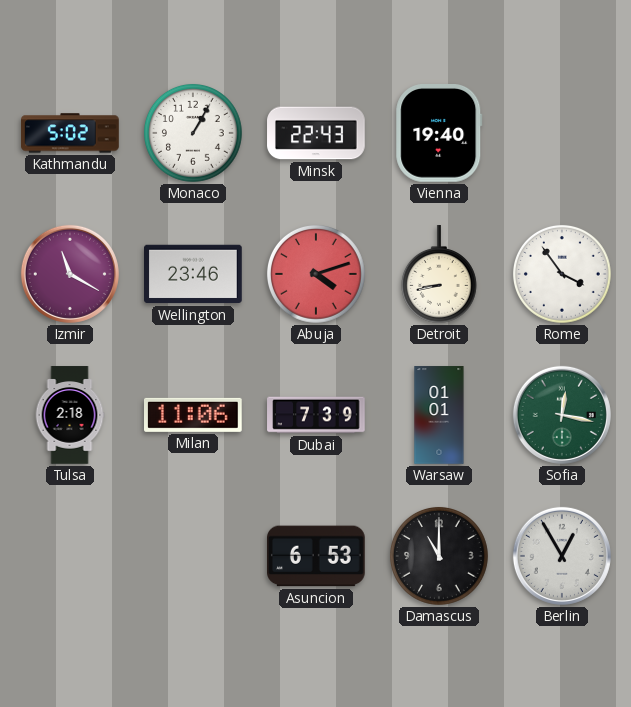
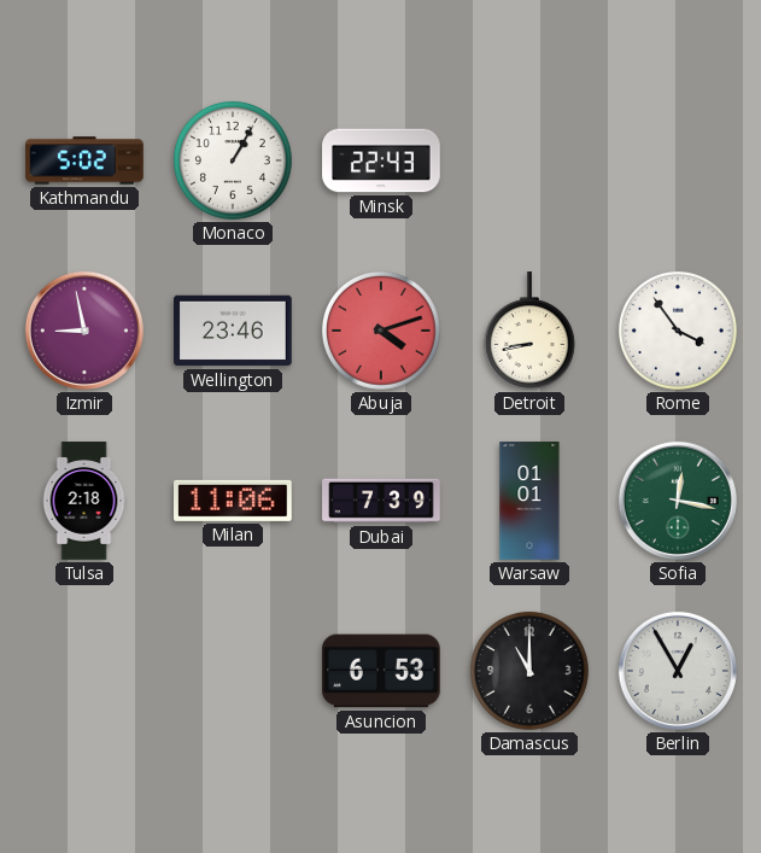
Vienna: 19:40 -> none
Izmir: 11:20 -> 8:58
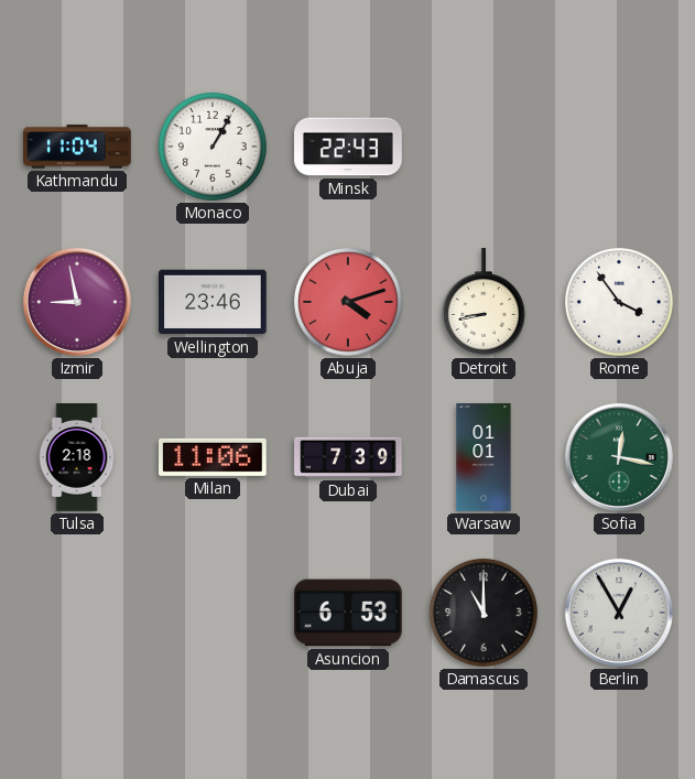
Kathmandu: 5:02 -> 11:04
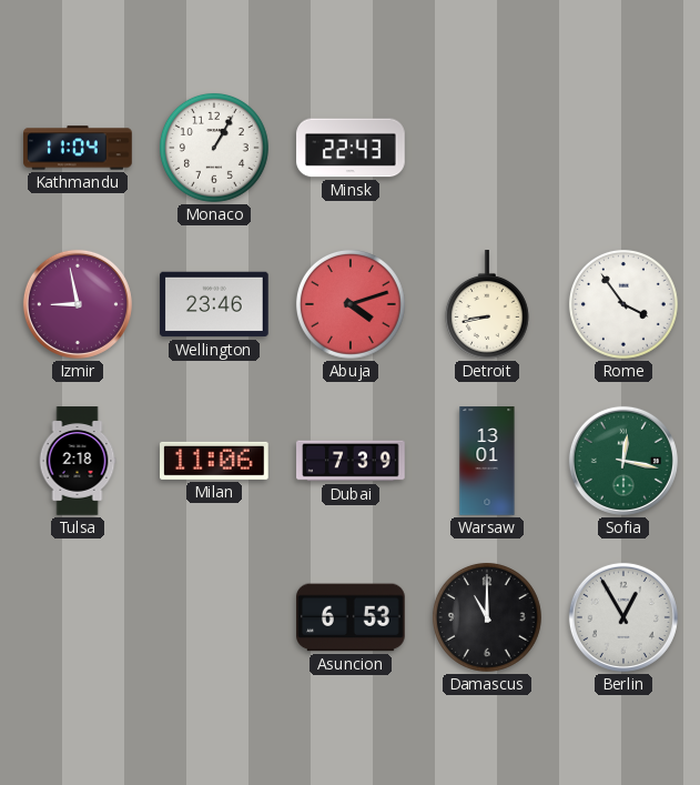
Warsaw: 01:01 -> 13:01
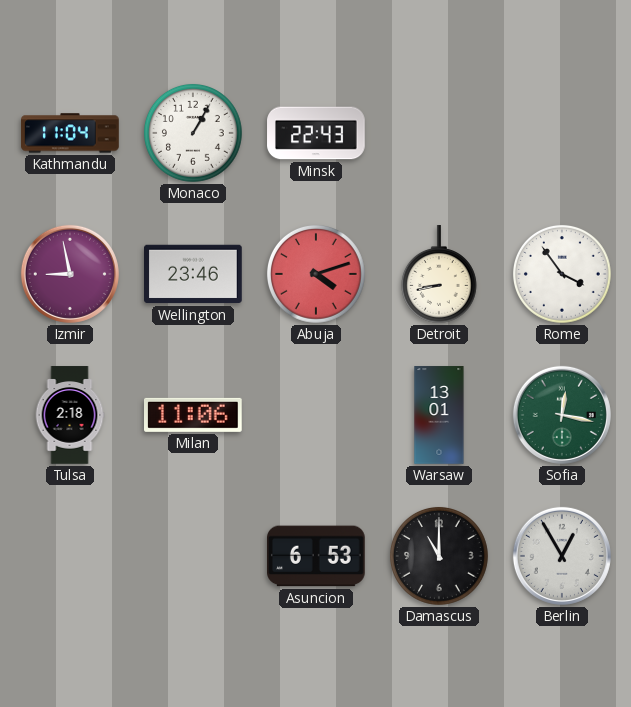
Dubai: 7:39 -> none
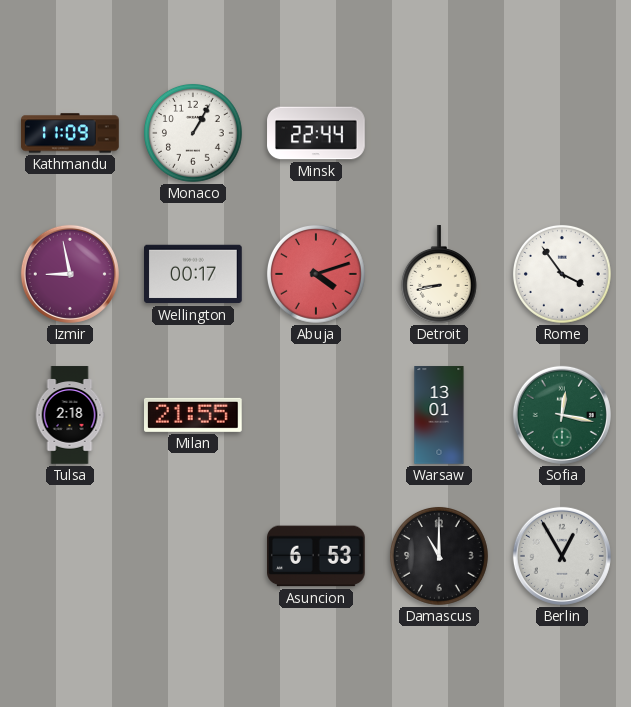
Kathmandu: 11:04 -> 11:09
Minsk: 22:43 -> 22:44
Wellington: 23:46 -> 00:17
Milan: 11:06 -> 21:55
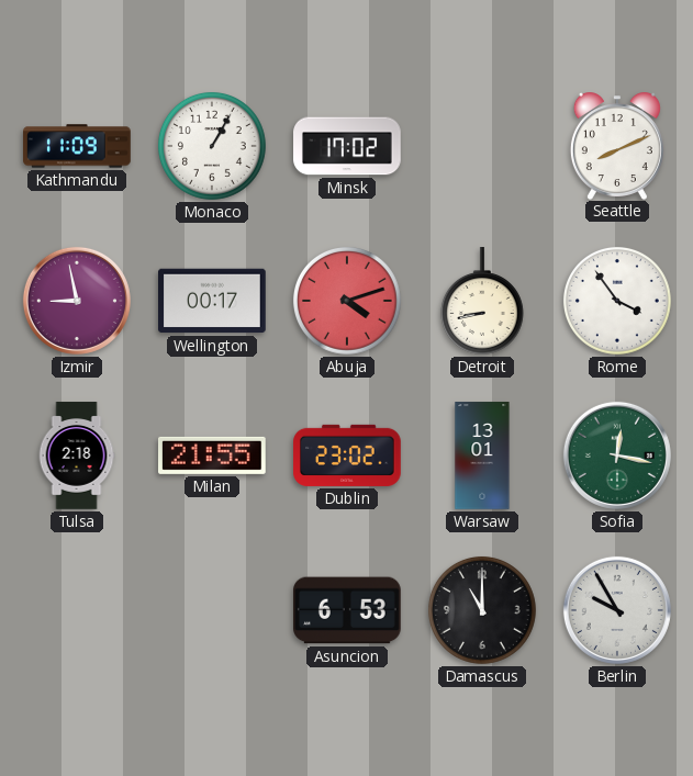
Minsk: 22:44 -> 17:02
Seattle: none -> 8:11
Dublin: none -> 23:02
Berlin: 12:55 -> 9:55
